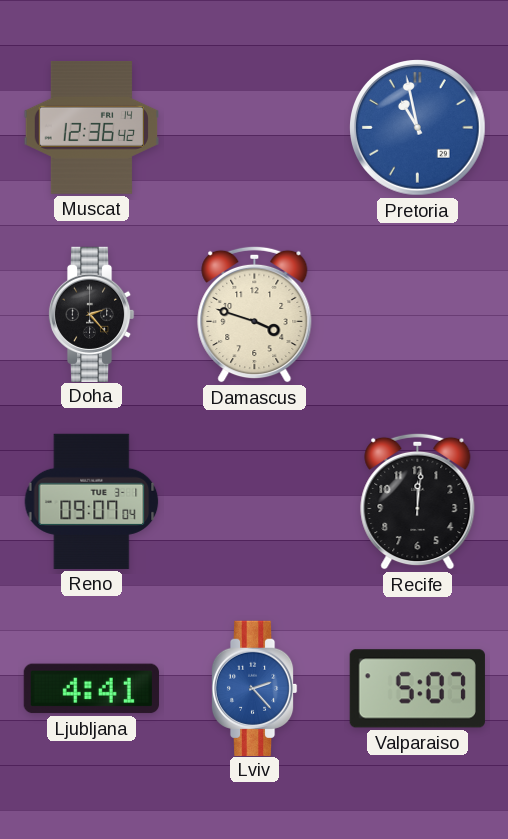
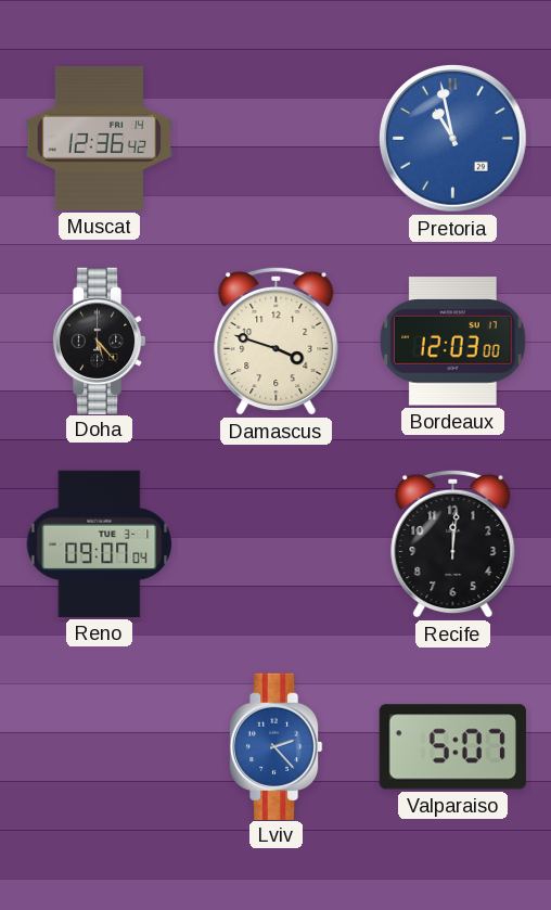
Doha: 2:23 -> 5:23
Bordeaux: none -> 12:03
Ljubljana: 4:41 -> none
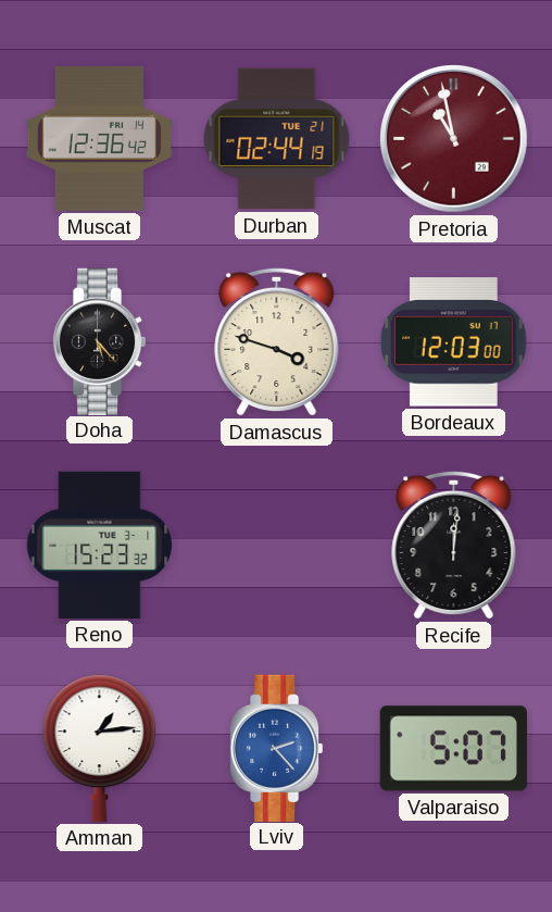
Durban: none -> 02:44
Pretoria dial: blue -> burgundy
Reno: 09:07 -> 15:23
Amman: none -> 1:14
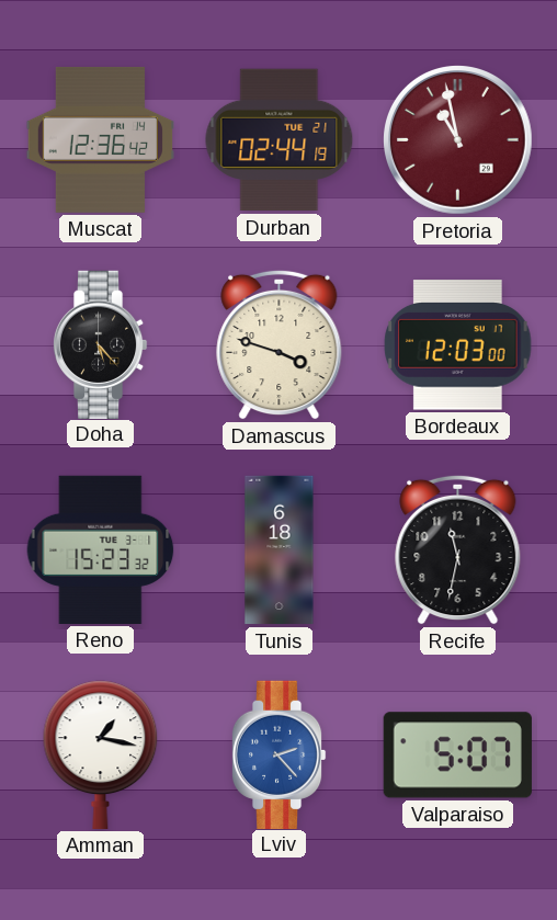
Tunis: none -> 6:18
Recife: 12:01 -> 11:32
Amman: 1:14 -> 1:17
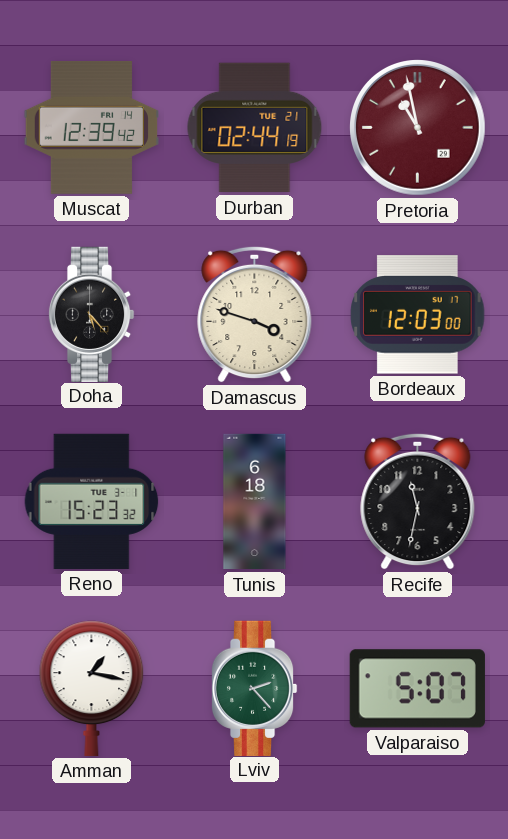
Muscat: 12:36 -> 12:39
Lviv dial: blue -> green
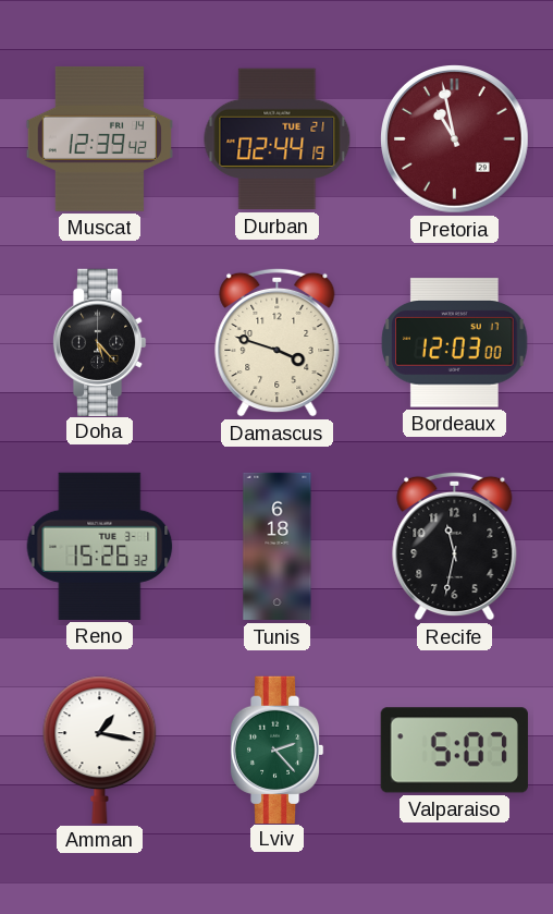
Reno: 15:23 -> 15:26
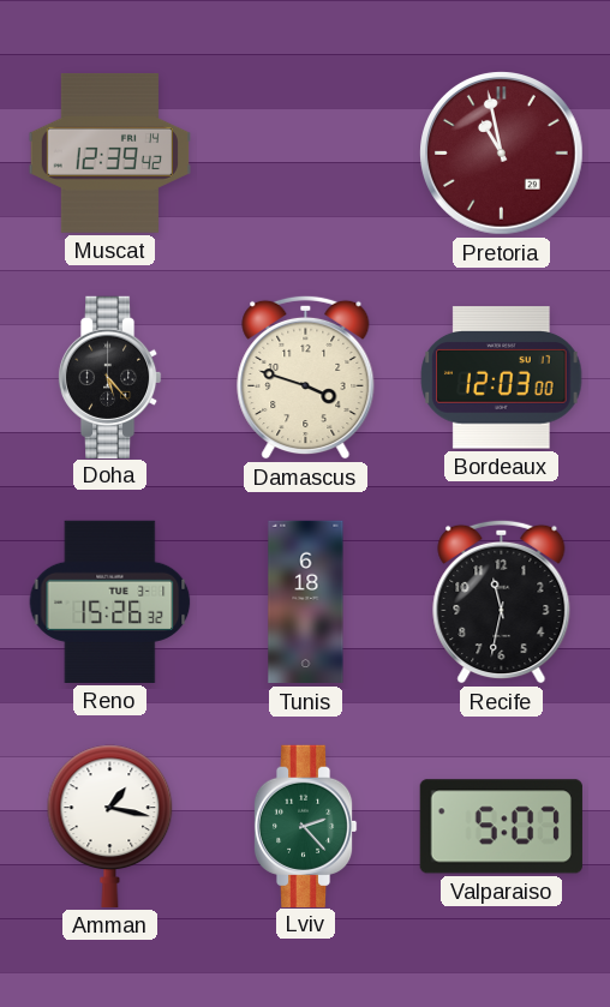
Durban: 02:44 -> none
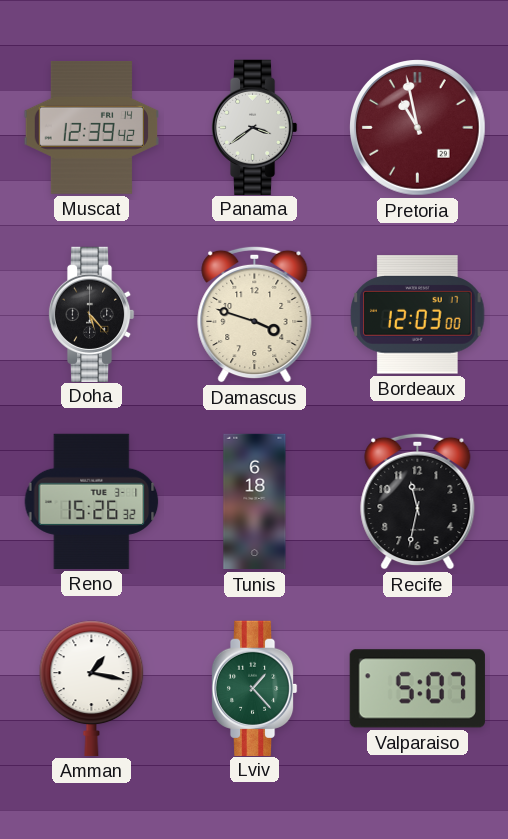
Panama: none -> 3:39
Lviv: 2:23 -> 1:23
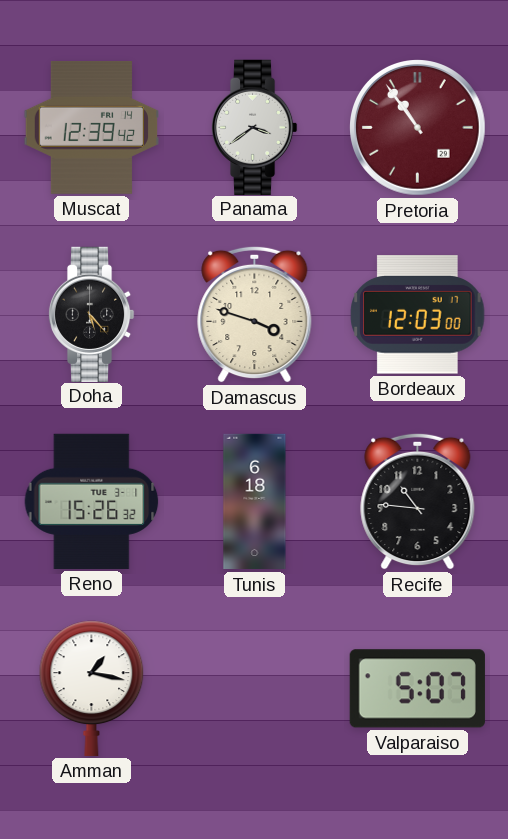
Pretoria: 10:58 -> 10:54
Recife: 11:32 -> 10:46
Lviv: 1:23 -> none
